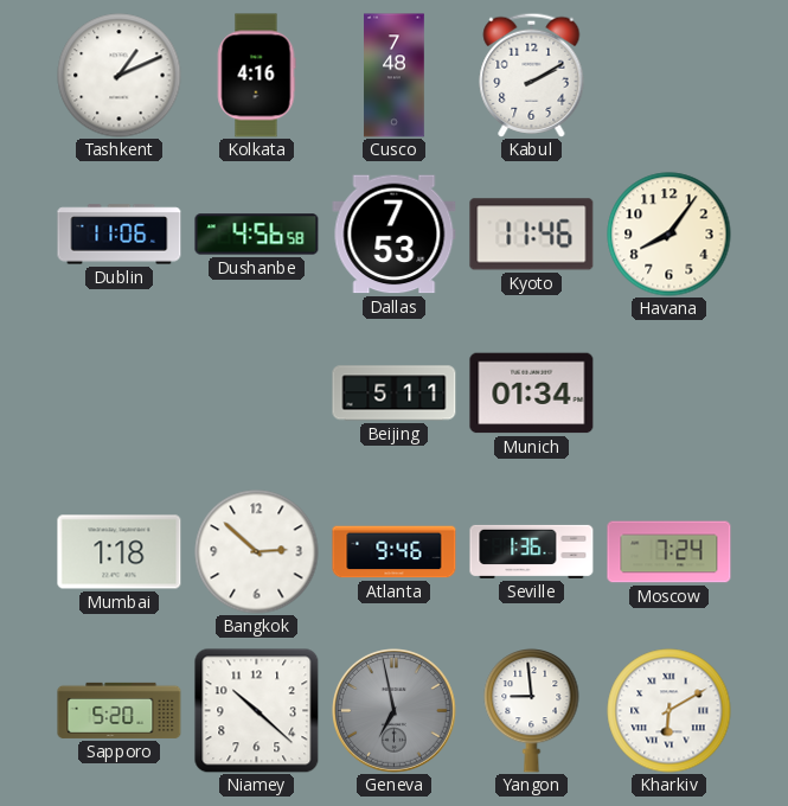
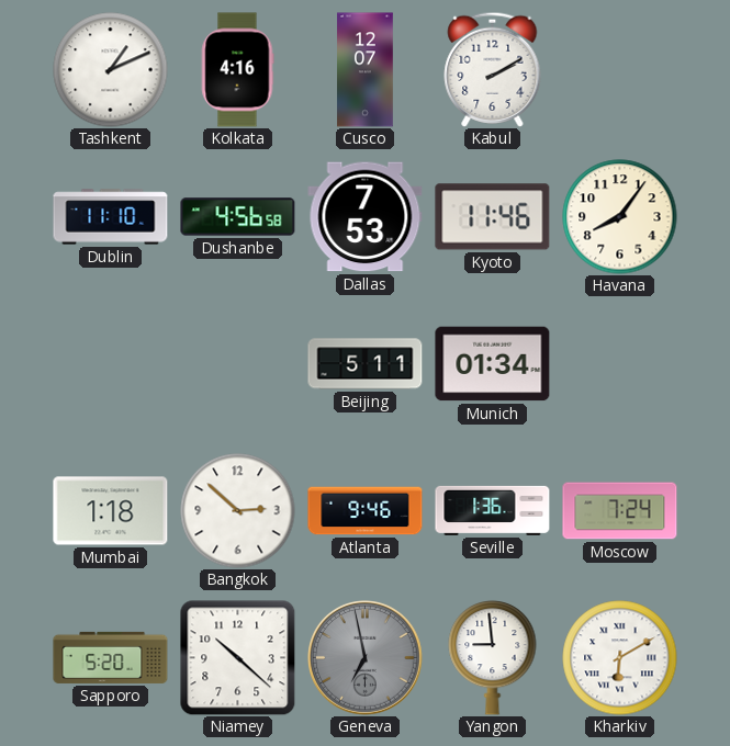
Cusco: 7:48 -> 12:07
Dublin: 11:06 -> 11:10
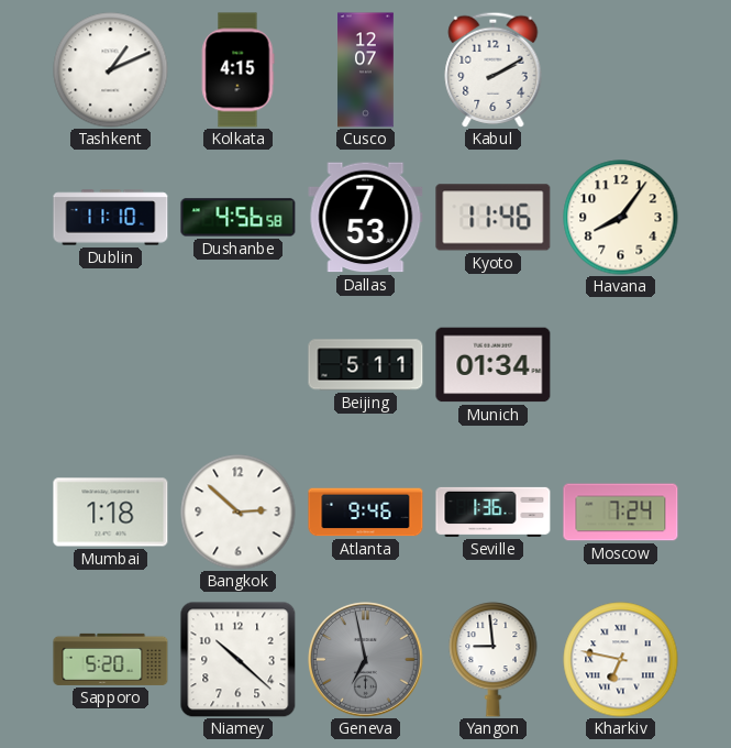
Kolkata: 4:16 -> 4:15
Kharkiv: 6:10 -> 6:47
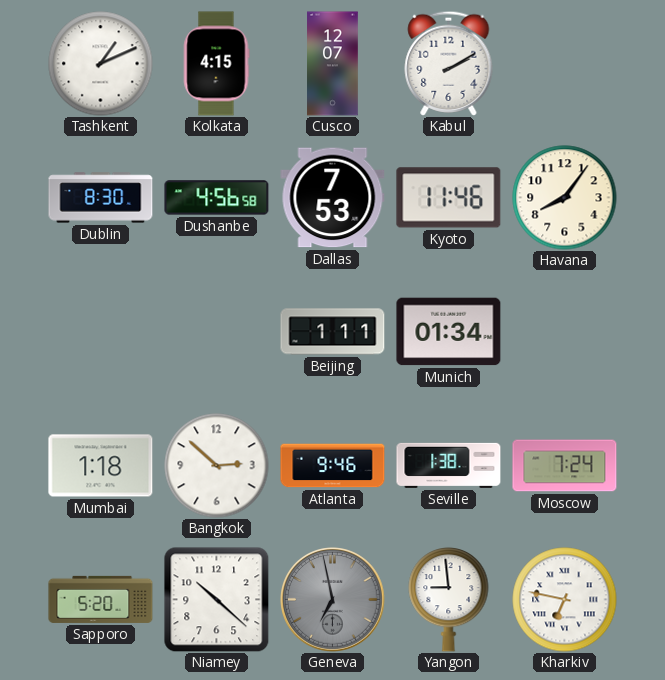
Dublin: 11:10 -> 8:30
Beijing: 5:11 -> 1:11
Seville: 1:36 -> 1:38
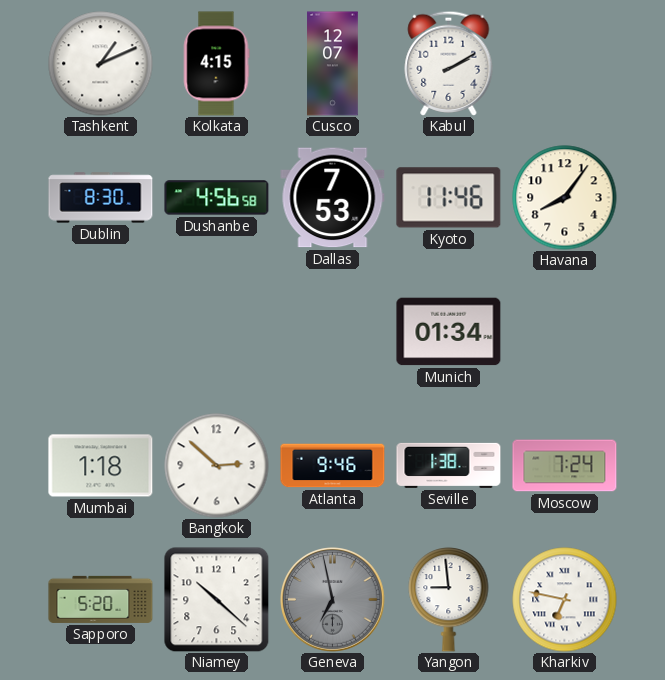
Beijing: 1:11 -> none
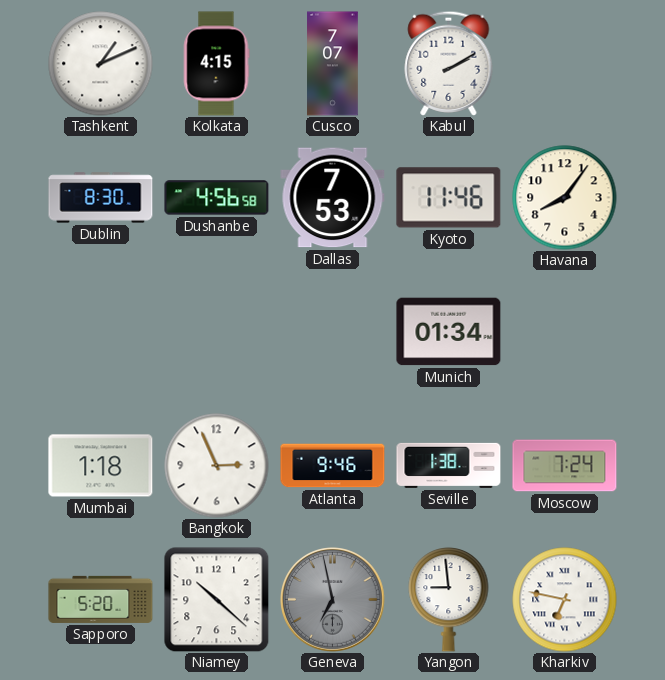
Cusco: 12:07 -> 7:07
Bangkok: 2:52 -> 2:56
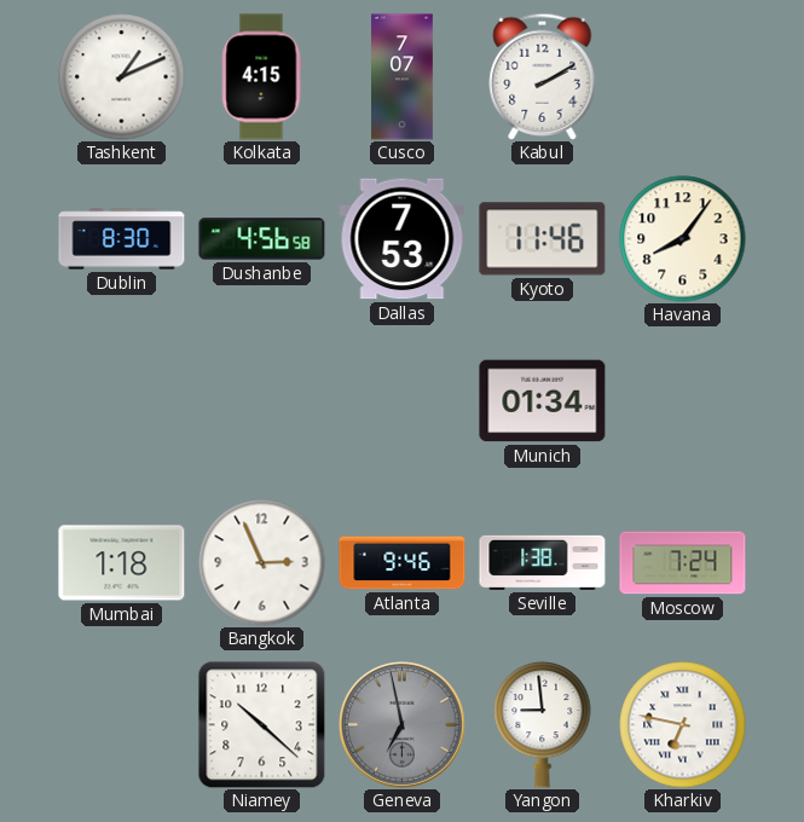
Sapporo: 5:20 -> none
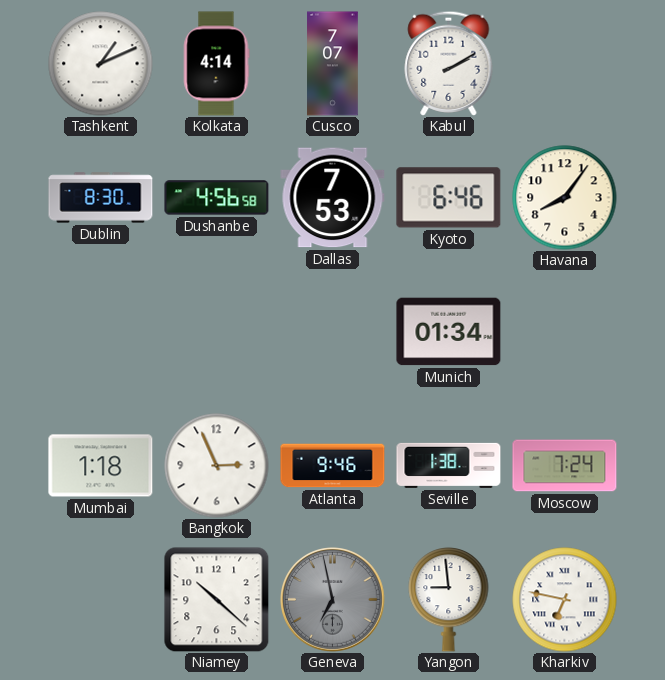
Kolkata: 4:15 -> 4:14
Kyoto: 11:46 -> 6:46
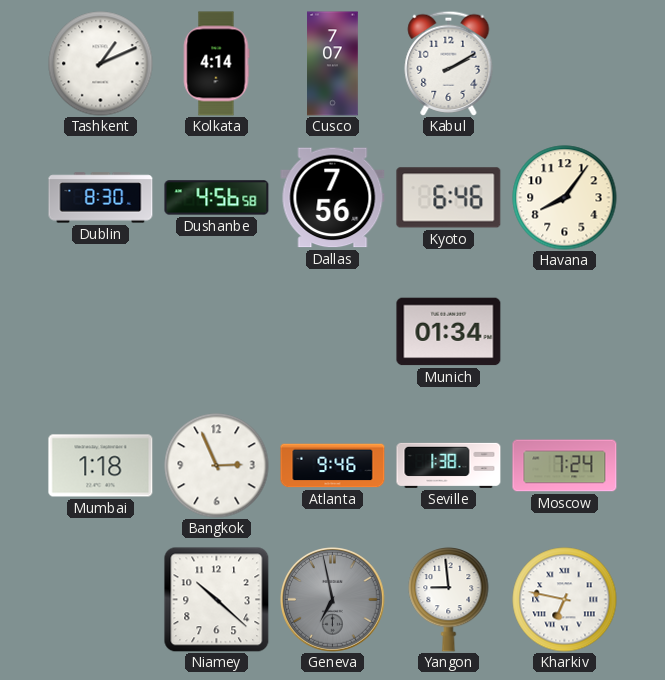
Dallas: 7:53 -> 7:56
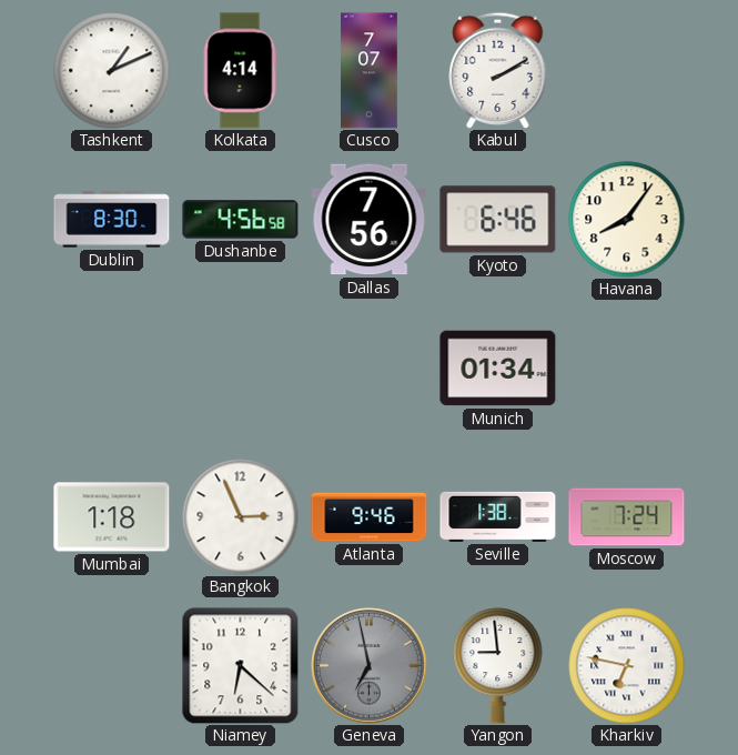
Niamey: 10:22 -> 6:22
